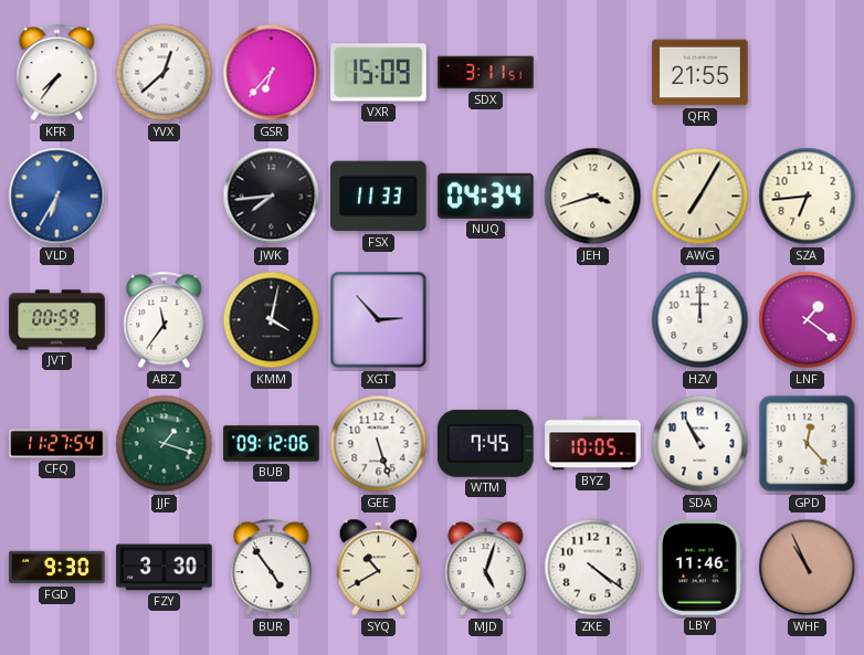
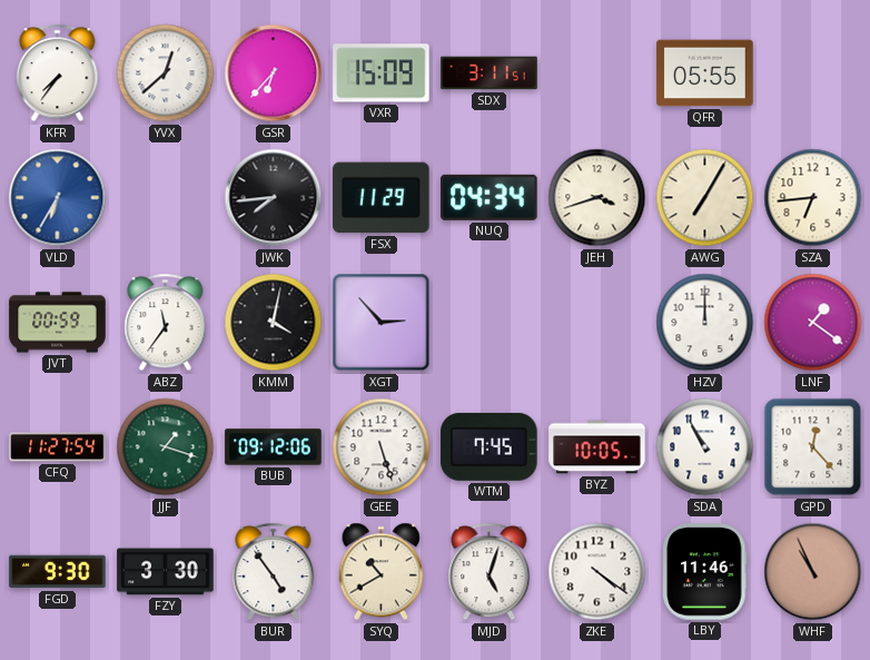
QFR: 21:55 -> 05:55
FSX: 11:33 -> 11:29
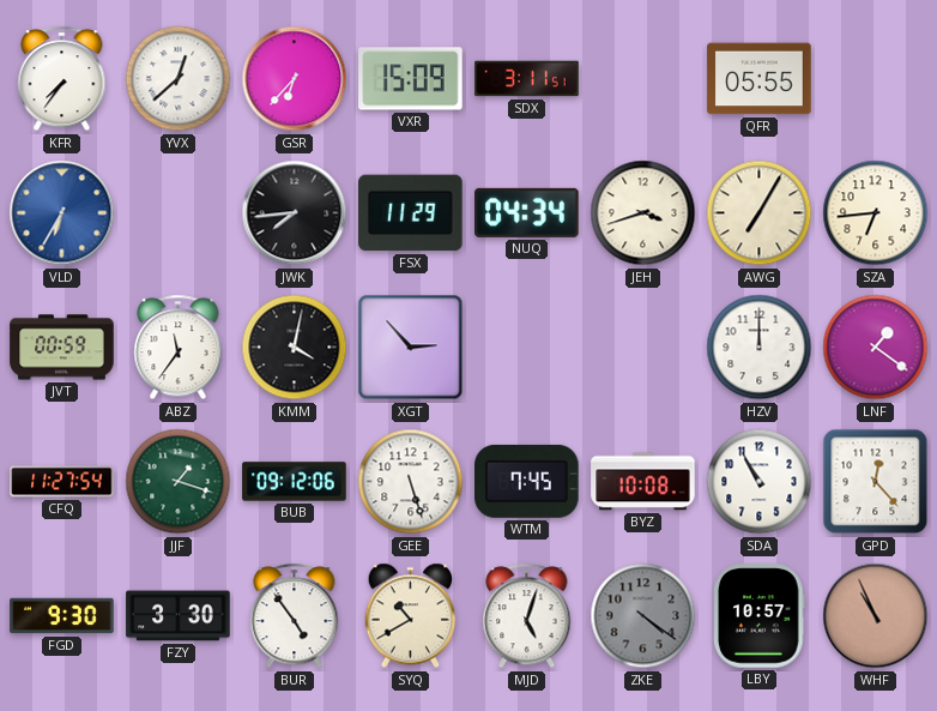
BYZ: 10:05 -> 10:08
ZKE dial: white -> grey
LBY: 11:46 -> 10:57
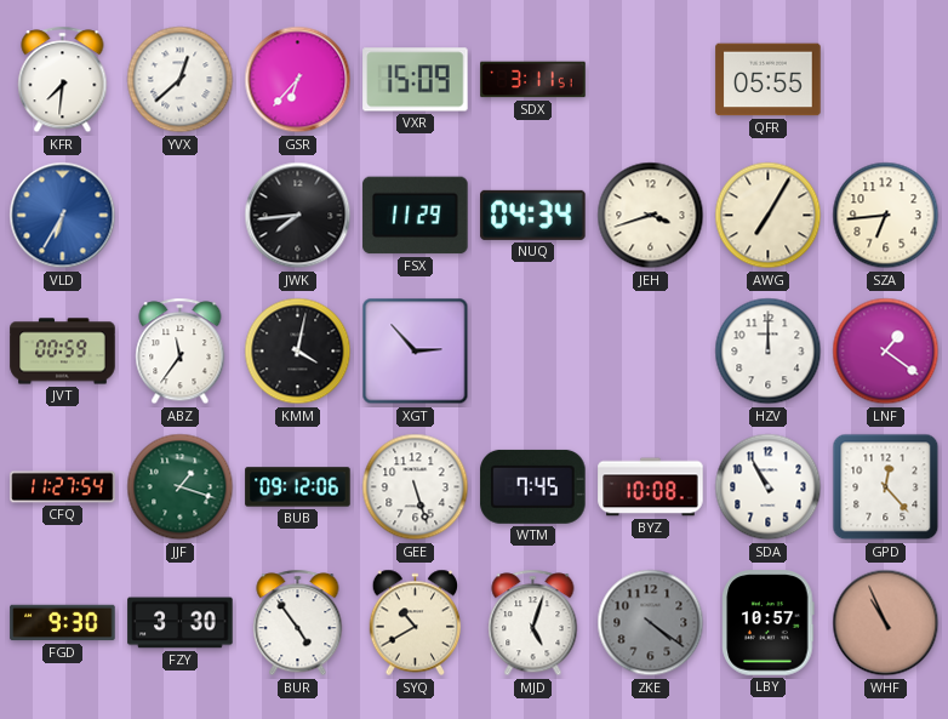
KFR: 7:36 -> 7:31
